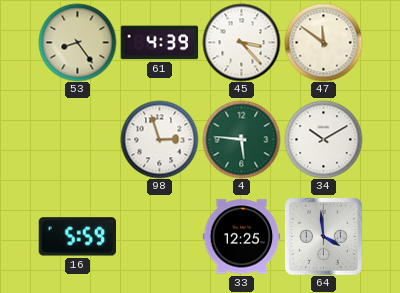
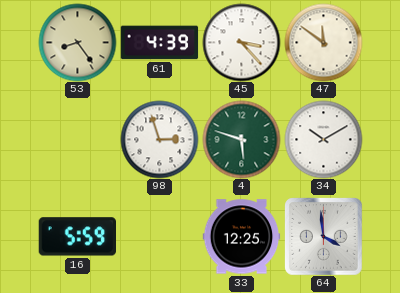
4: 5:46 -> 5:48
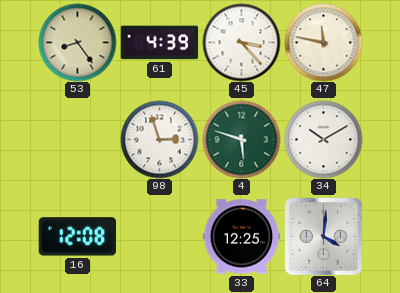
47: 11:51 -> 11:47
16: 5:59 -> 12:08
64: 3:59 -> 4:01
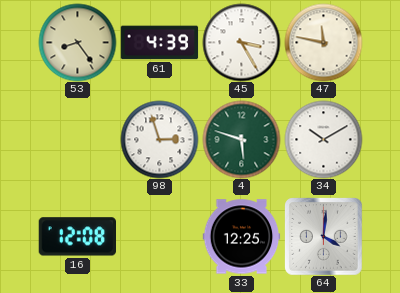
45: 3:23 -> 3:25
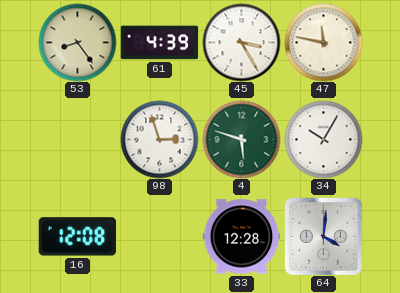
34: 10:10 -> 10:05
33: 12:25 -> 12:28
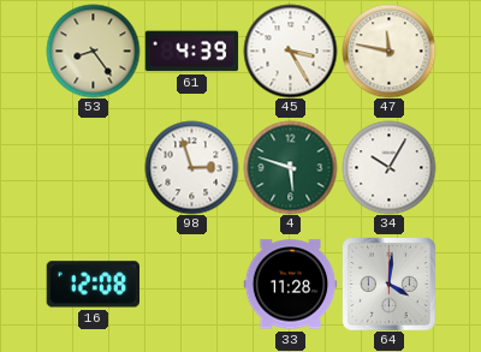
33: 12:28 -> 11:28
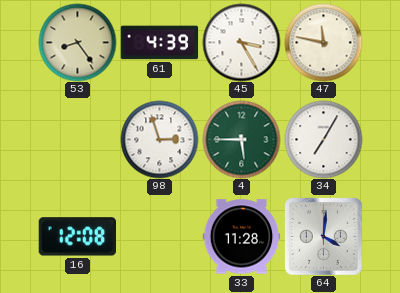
4: 5:48 -> 5:45
34: 10:05 -> 7:05
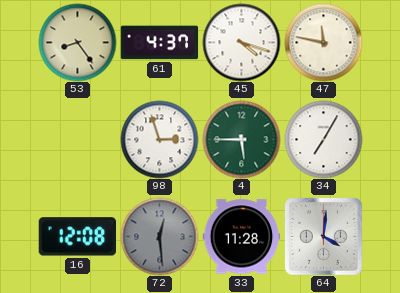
61: 4:39 -> 4:37
45: 3:25 -> 4:18
72: none -> 12:29
